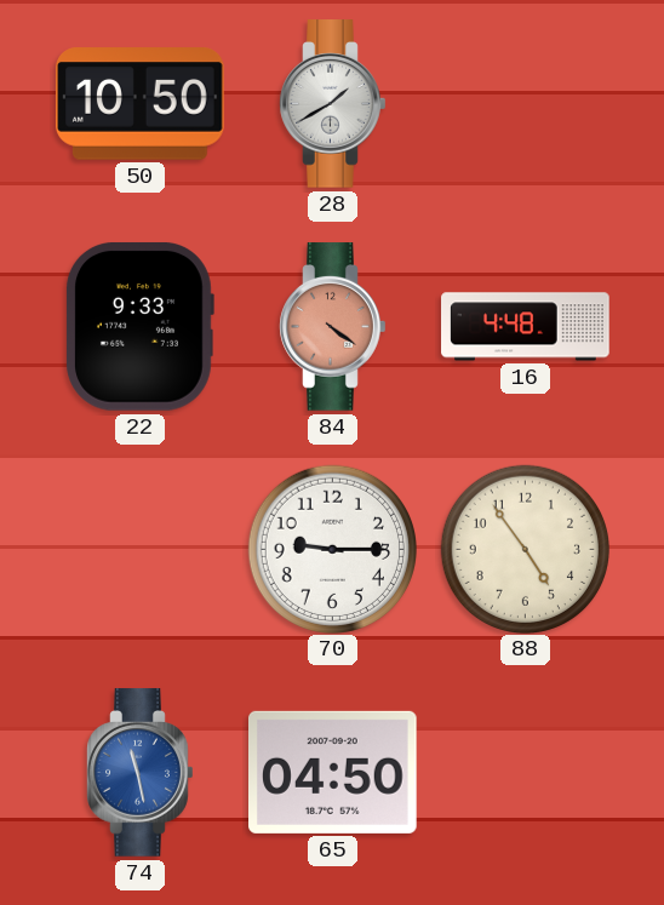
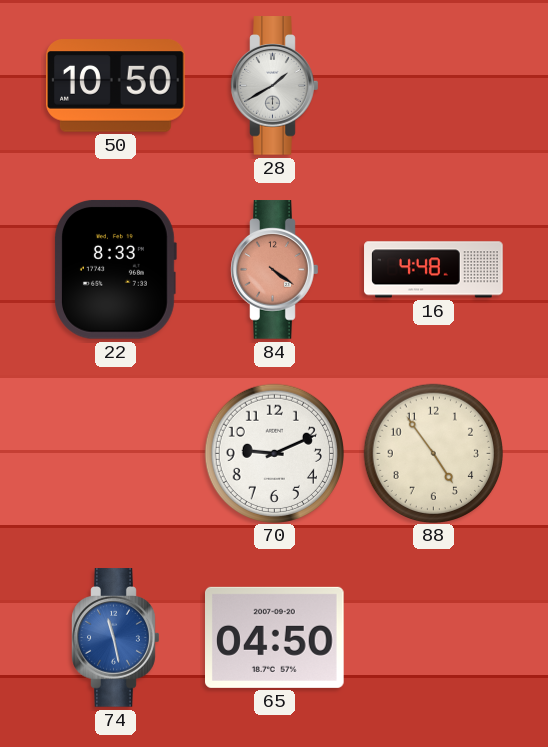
22: 9:33 -> 8:33
70: 9:15 -> 9:11
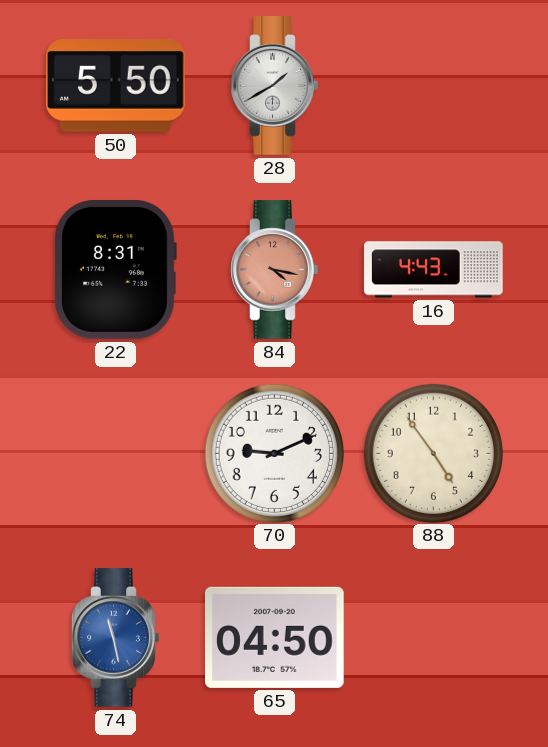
50: 10:50 -> 5:50
22: 8:33 -> 8:31
84: 4:21 -> 4:17
16: 4:48 -> 4:43
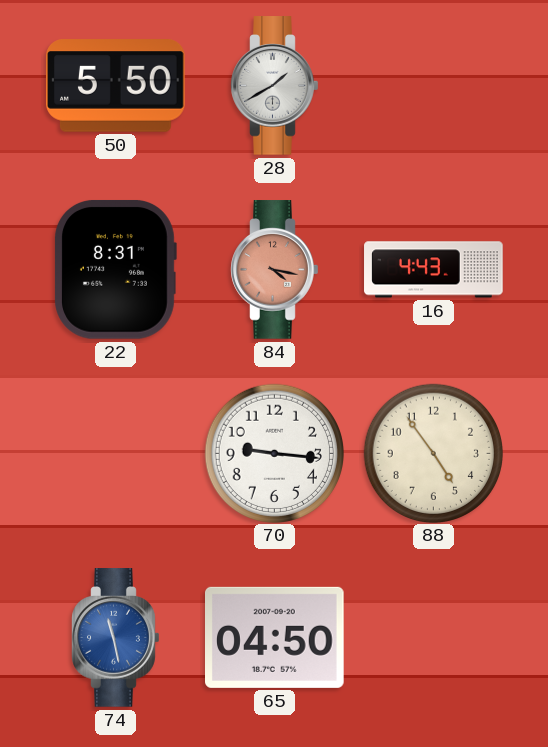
70: 9:11 -> 9:16
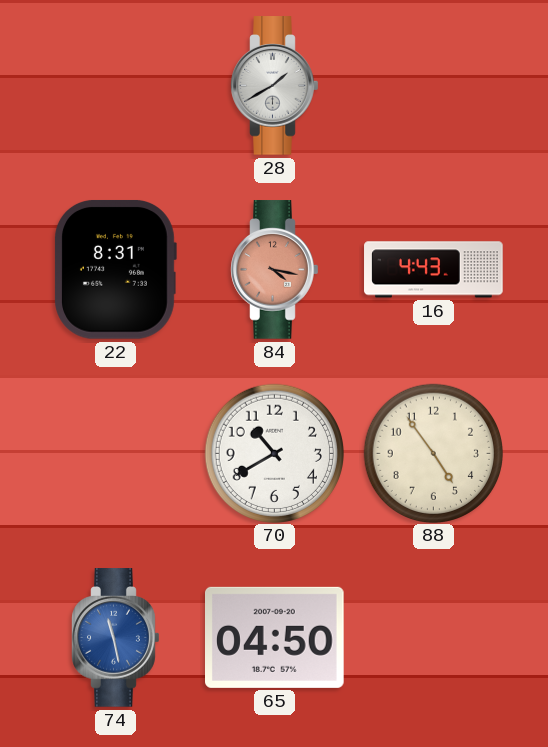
50: 5:50 -> none
70: 9:16 -> 10:40
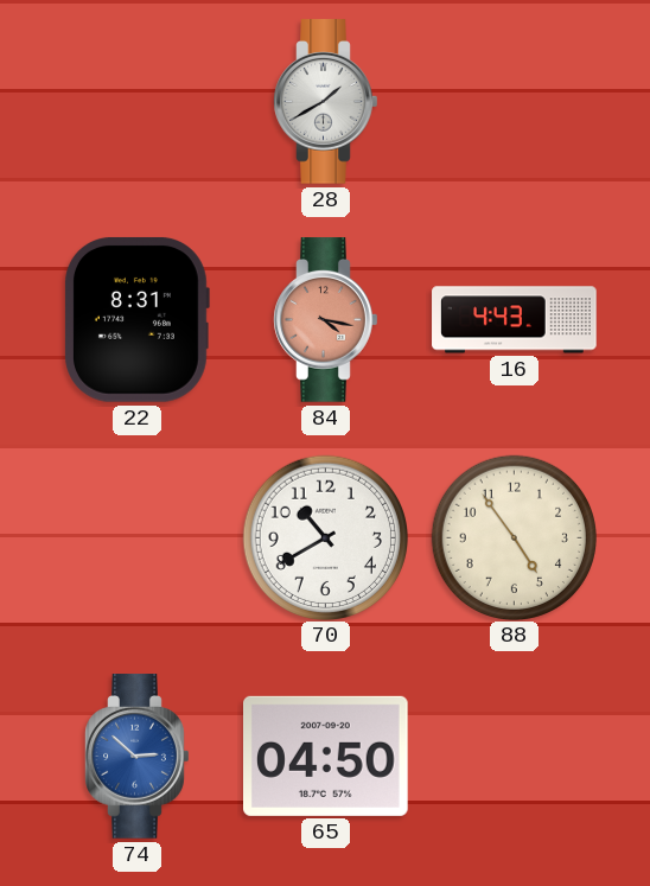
74: 11:28 -> 2:52
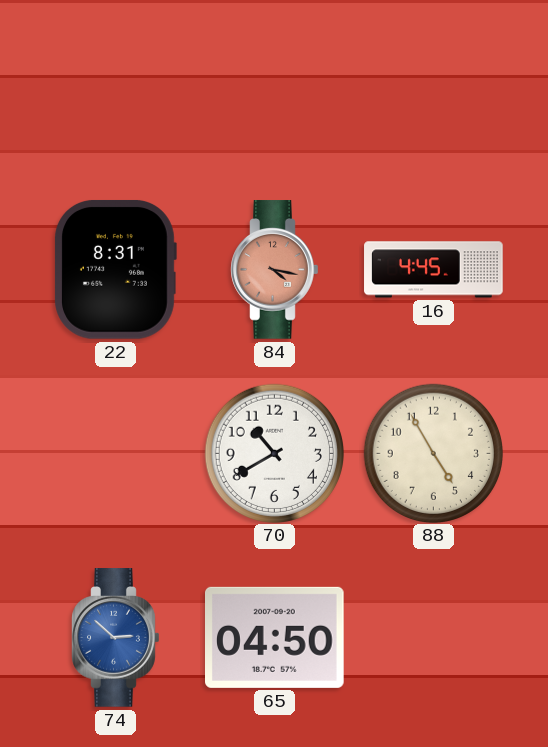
28: 1:40 -> none
16: 4:43 -> 4:45
88: 4:54 -> 4:55
